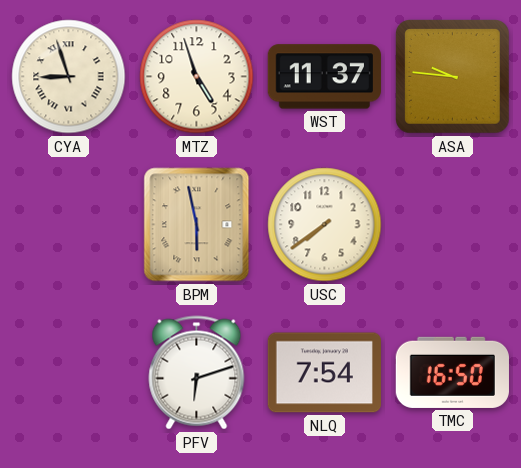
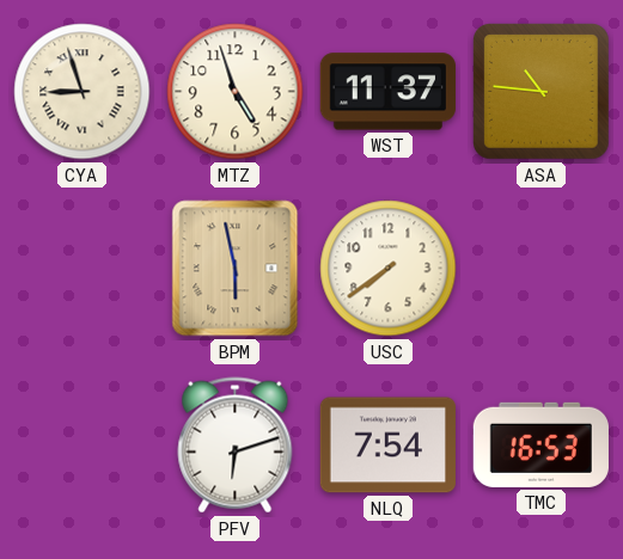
ASA: 9:46 -> 10:46
TMC: 16:50 -> 16:53
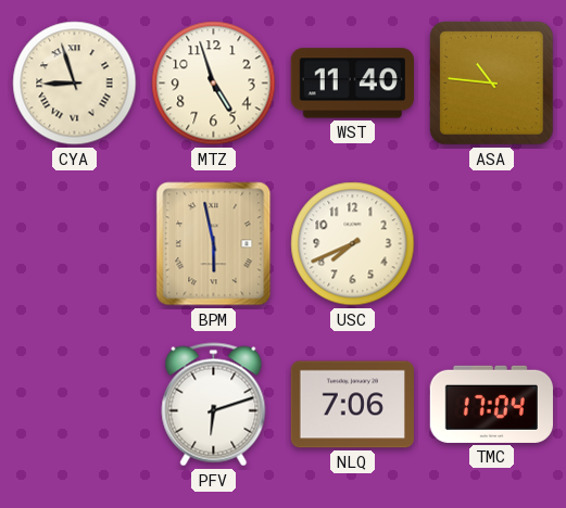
WST: 11:37 -> 11:40
USC: 7:39 -> 7:41
NLQ: 7:54 -> 7:06
TMC: 16:53 -> 17:04
